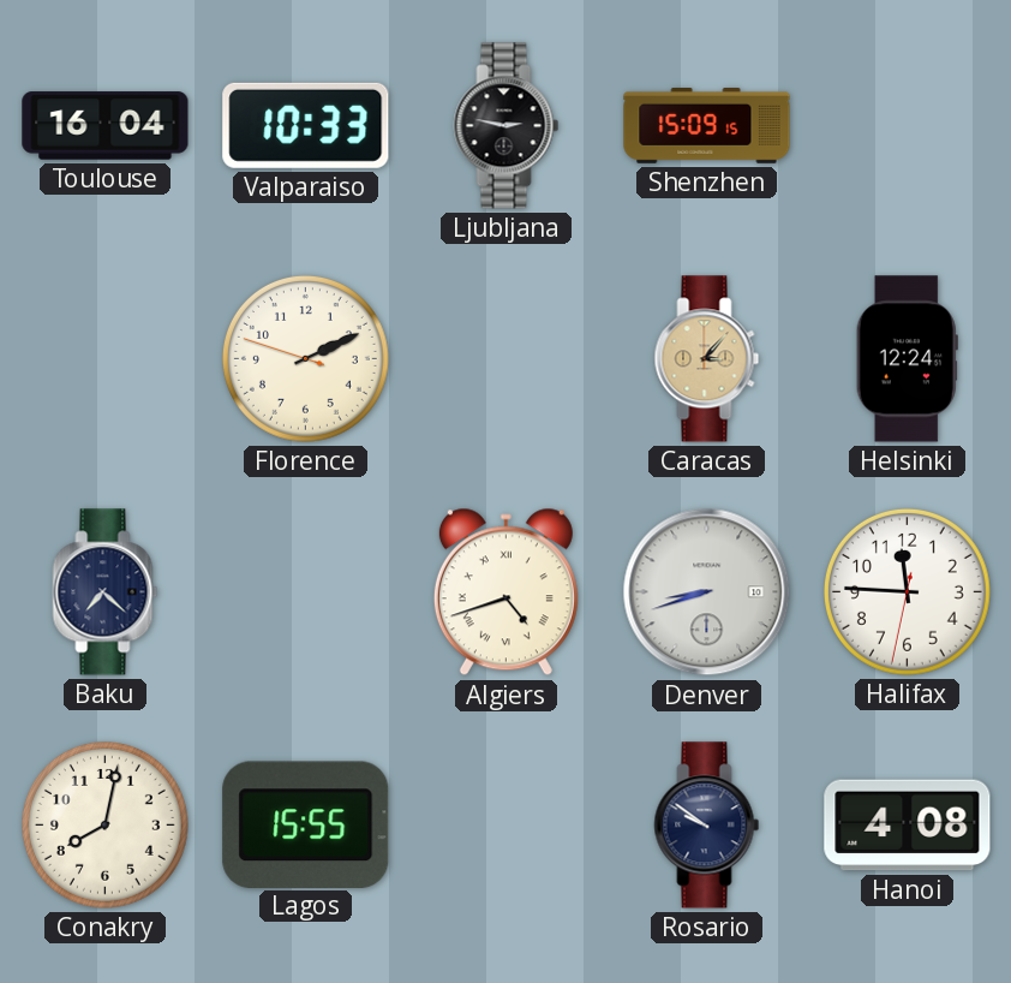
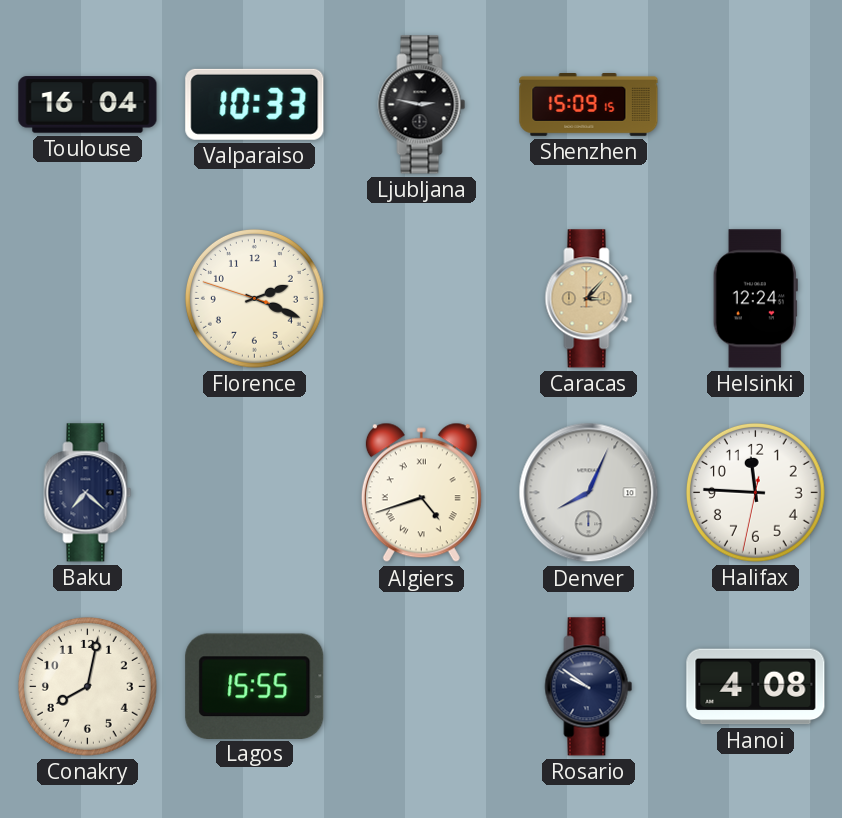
Florence: 2:10 -> 2:18
Denver: 8:42 -> 8:04
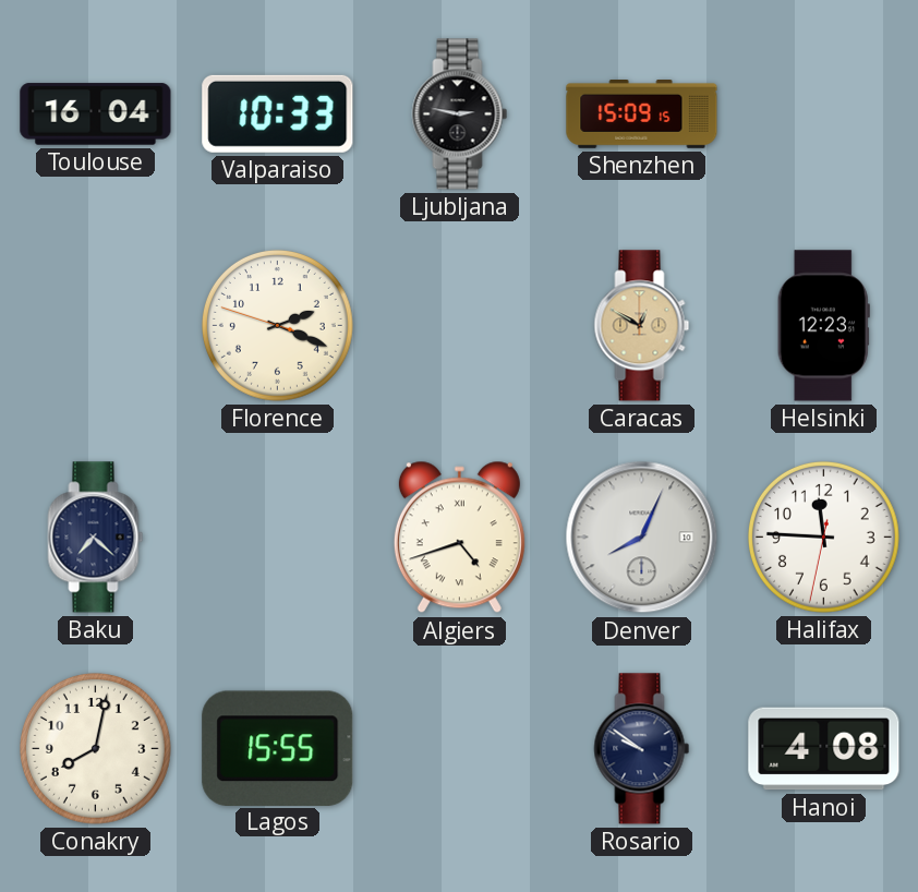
Caracas: 3:07 -> 12:50
Helsinki: 12:24 -> 12:23
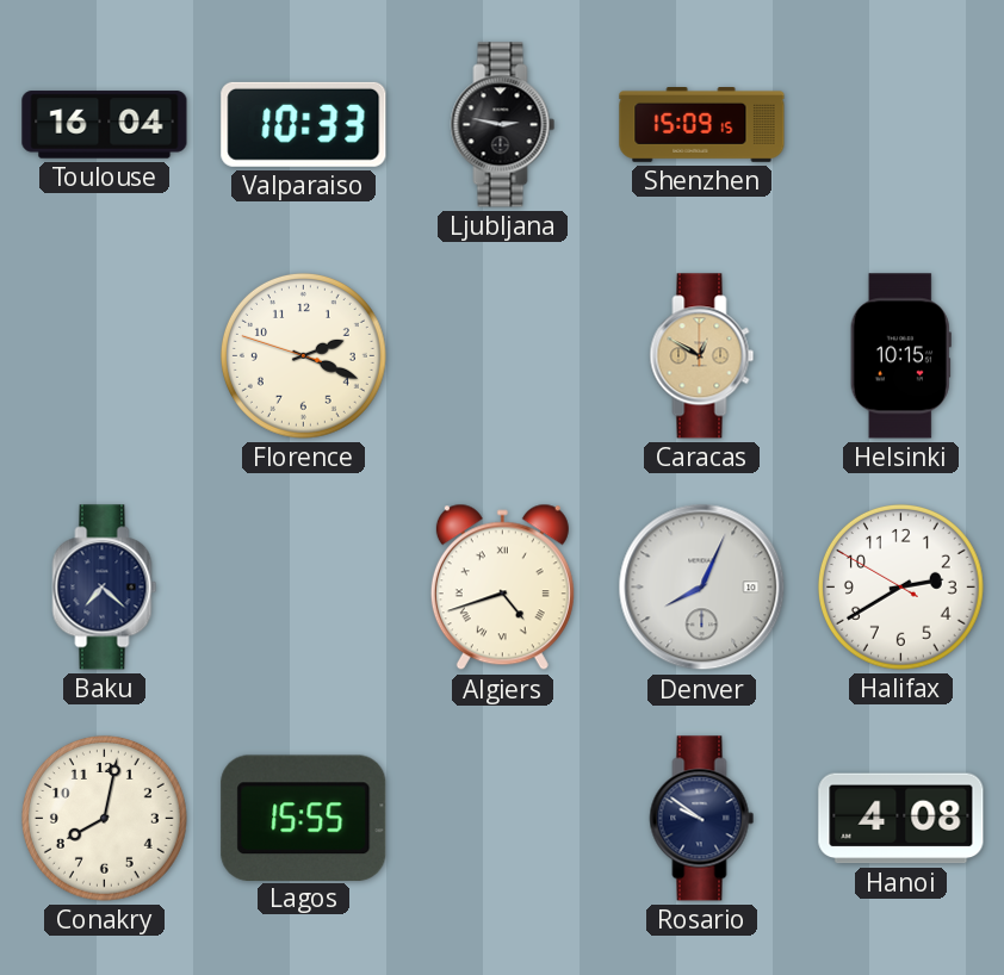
Helsinki: 12:23 -> 10:15
Halifax: 11:45 -> 2:39
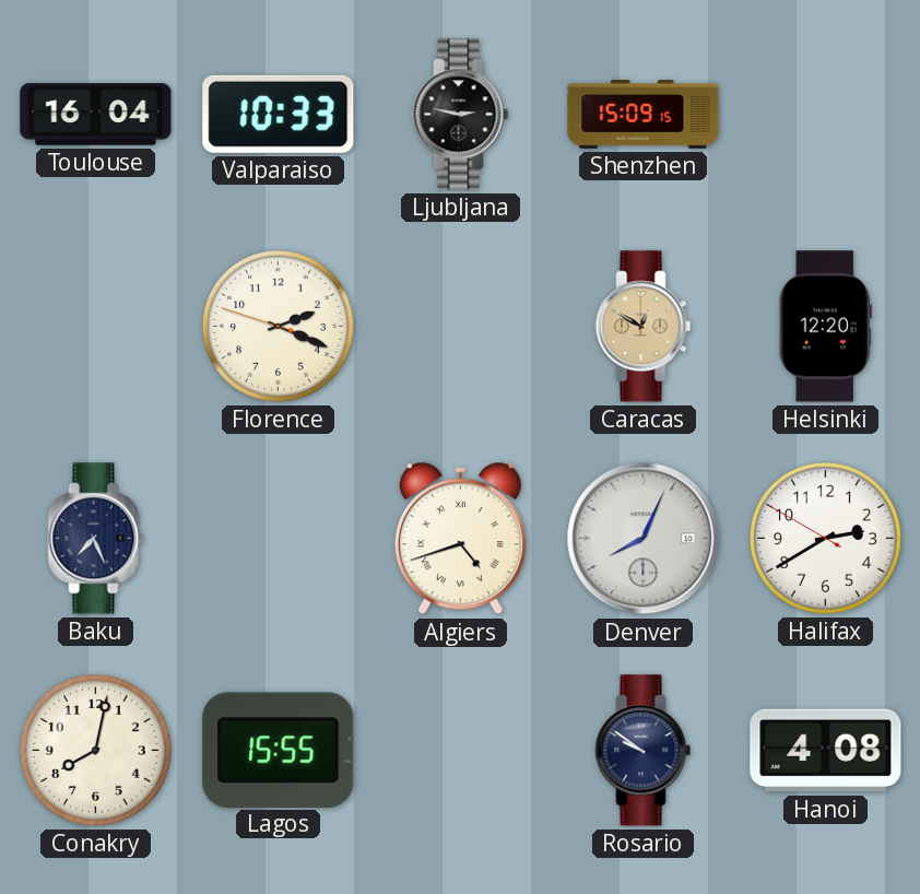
Helsinki: 10:15 -> 12:20
Baku: 7:22 -> 7:26
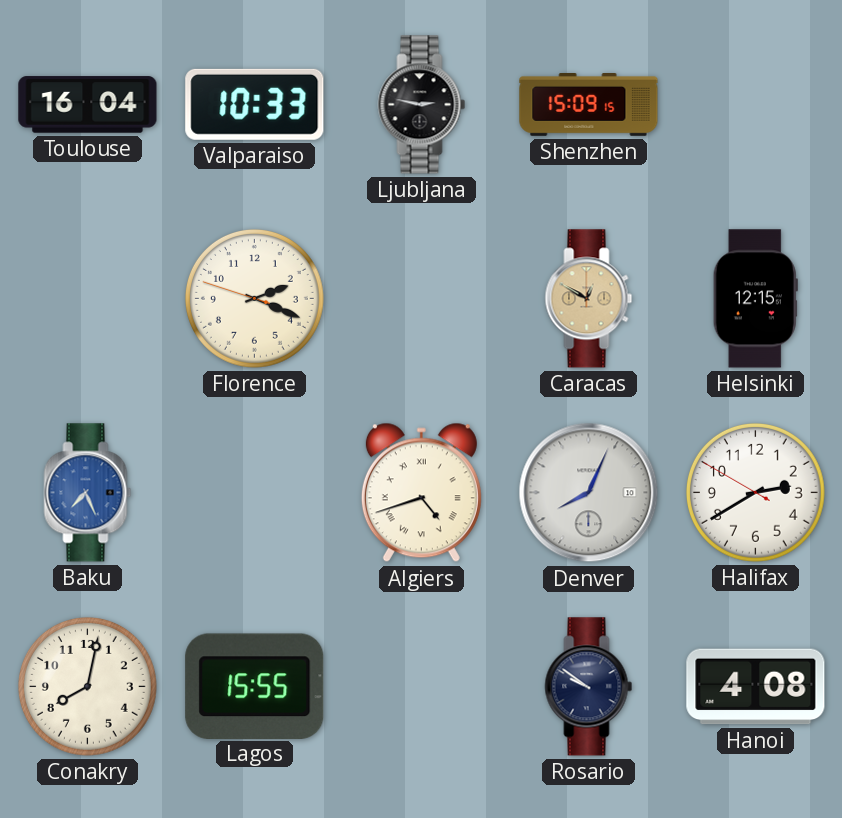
Helsinki: 12:20 -> 12:15
Baku dial: navy -> blue
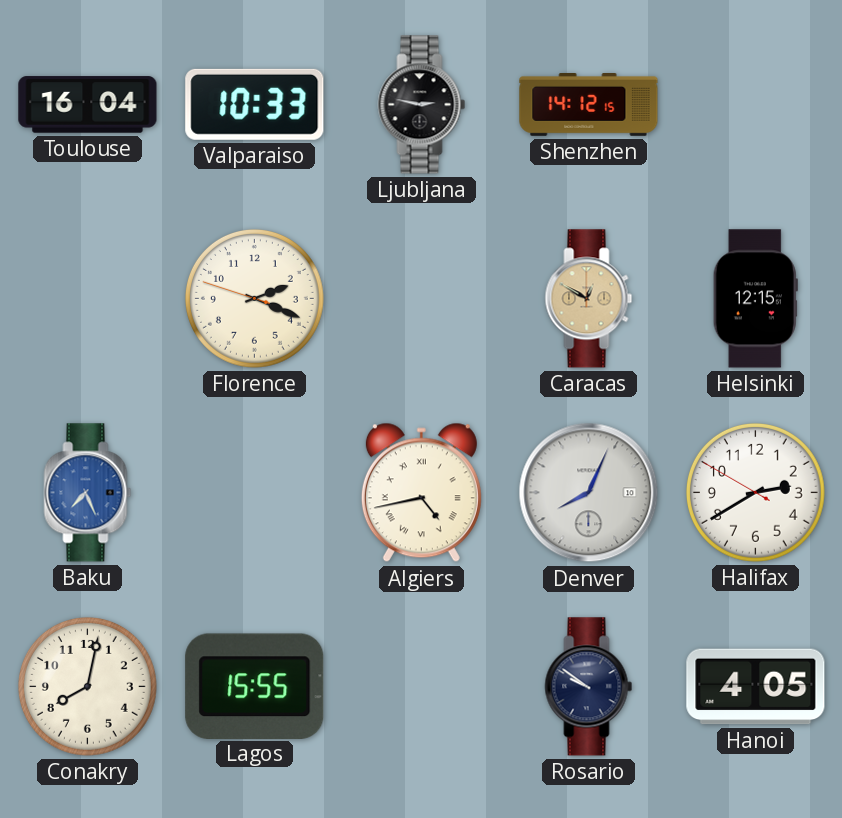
Shenzhen: 15:09 -> 14:12
Algiers: 4:42 -> 4:43
Hanoi: 4:08 -> 4:05
